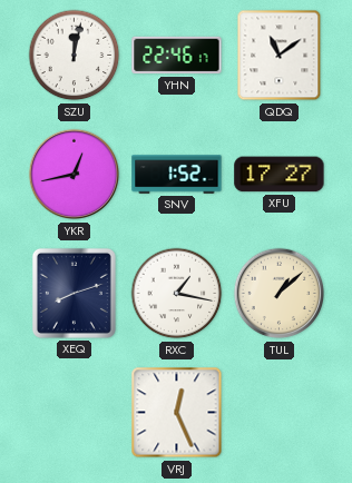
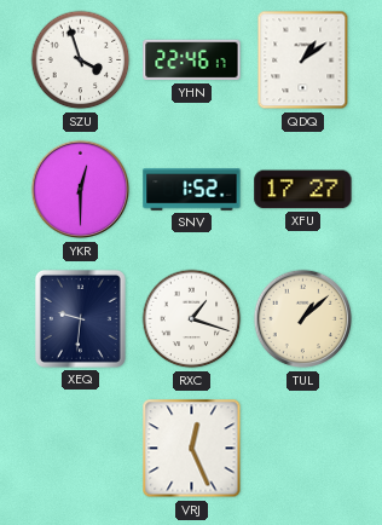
SZU: 12:02 -> 3:57
QDQ: 11:09 -> 1:09
YKR: 12:43 -> 12:30
XEQ: 8:12 -> 9:31
RXC: 1:17 -> 1:18
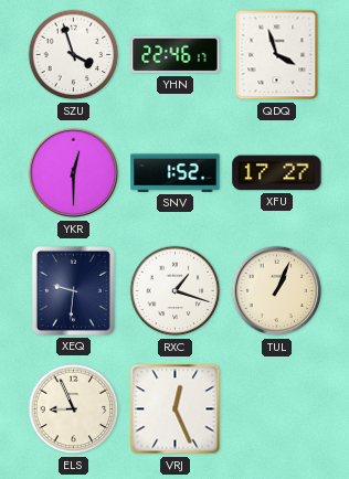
QDQ: 1:09 -> 3:57
TUL: 1:08 -> 1:04
ELS: none -> 8:56
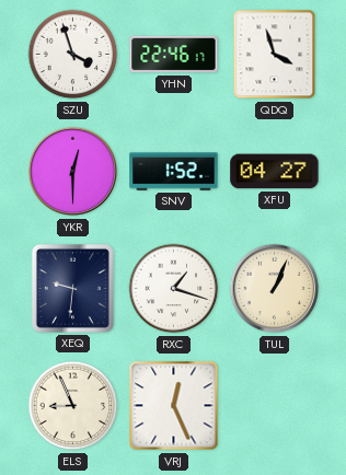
XFU: 17:27 -> 04:27
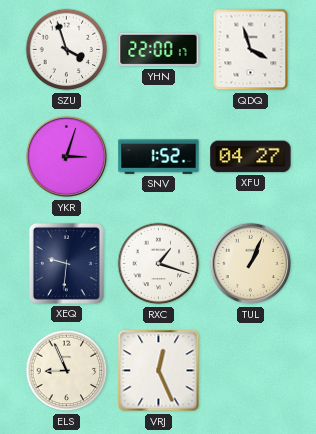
YHN: 22:46 -> 22:00
YKR: 12:30 -> 3:03
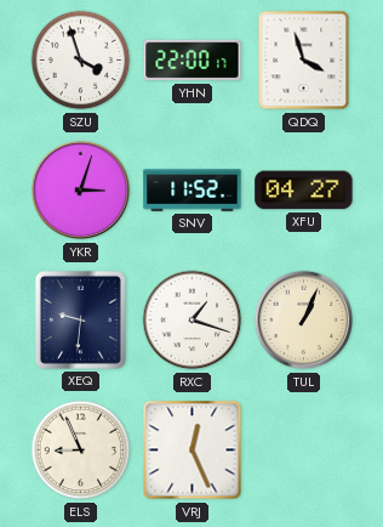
SNV: 1:52 -> 11:52
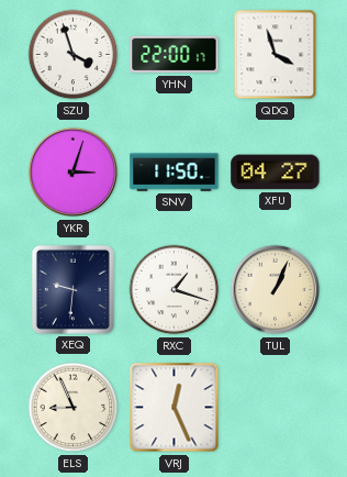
SNV: 11:52 -> 11:50
